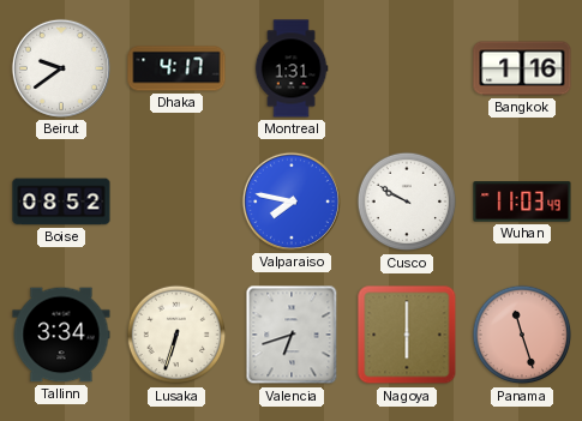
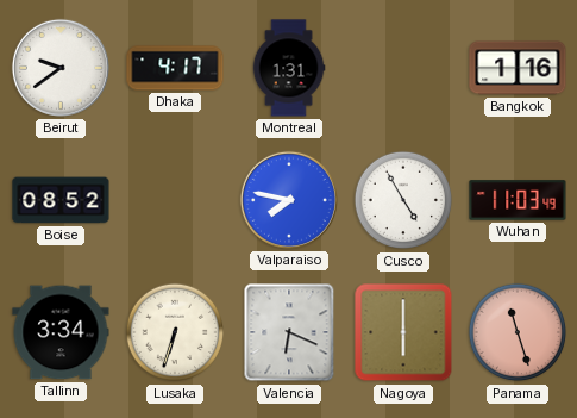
Cusco: 9:50 -> 4:55
Valencia: 6:42 -> 6:19
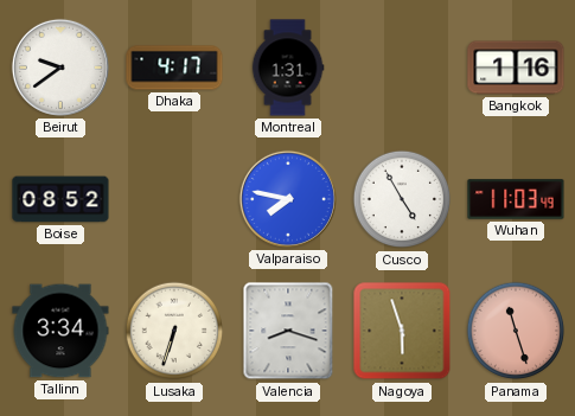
Valencia: 6:19 -> 8:18
Nagoya: 6:00 -> 5:57
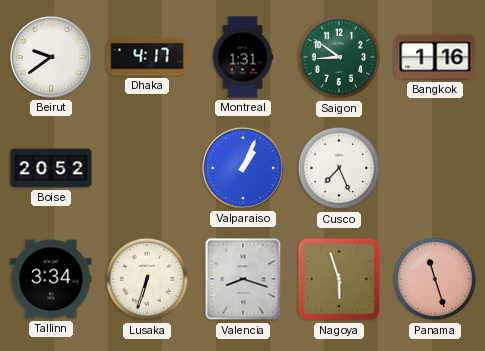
Saigon: none -> 8:51
Boise: 08:52 -> 20:52
Valparaiso: 7:47 -> 1:04
Cusco: 4:55 -> 7:26
Wuhan: 11:03 -> none
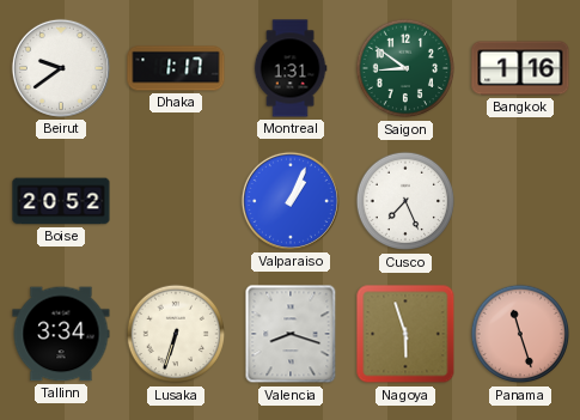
Dhaka: 4:17 -> 1:17
